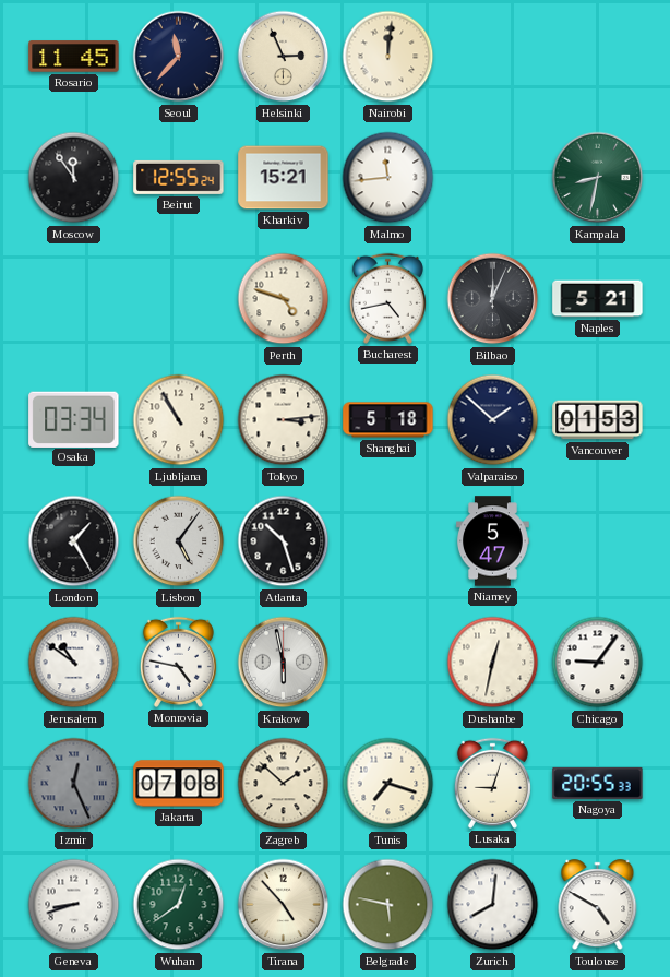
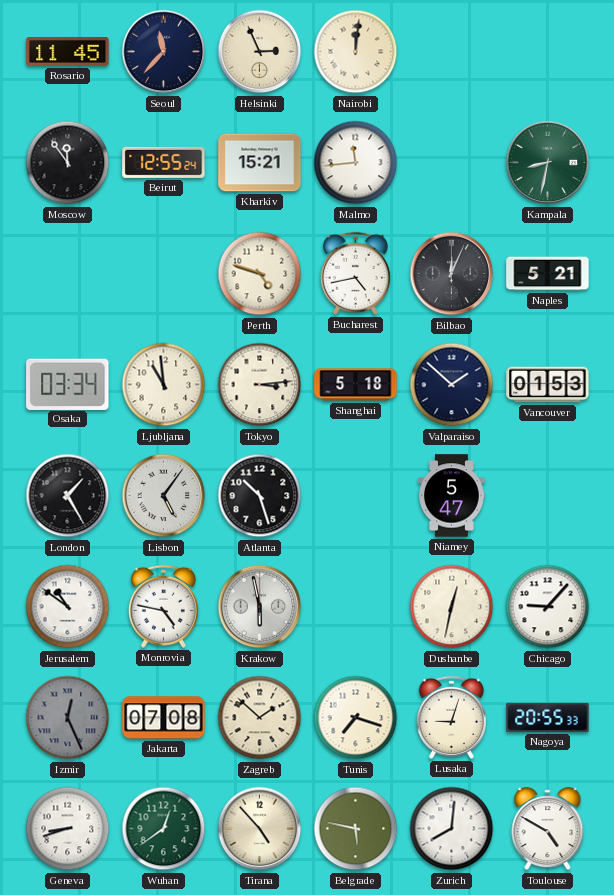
Ljubljana: 10:55 -> 10:59
Chicago: 9:06 -> 9:07
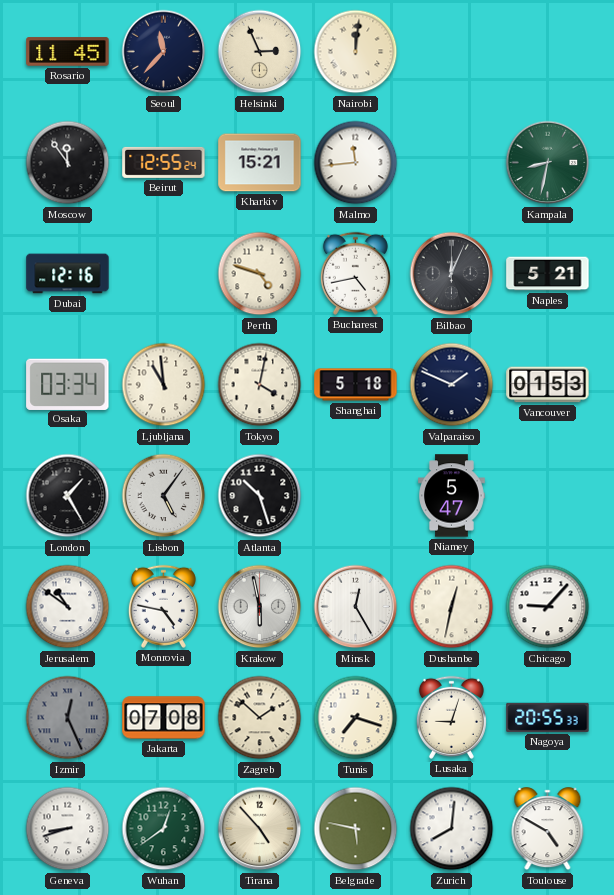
Dubai: none -> 12:16
Tokyo: 3:14 -> 4:02
Valparaiso: 1:52 -> 1:49
Minsk: none -> 12:25
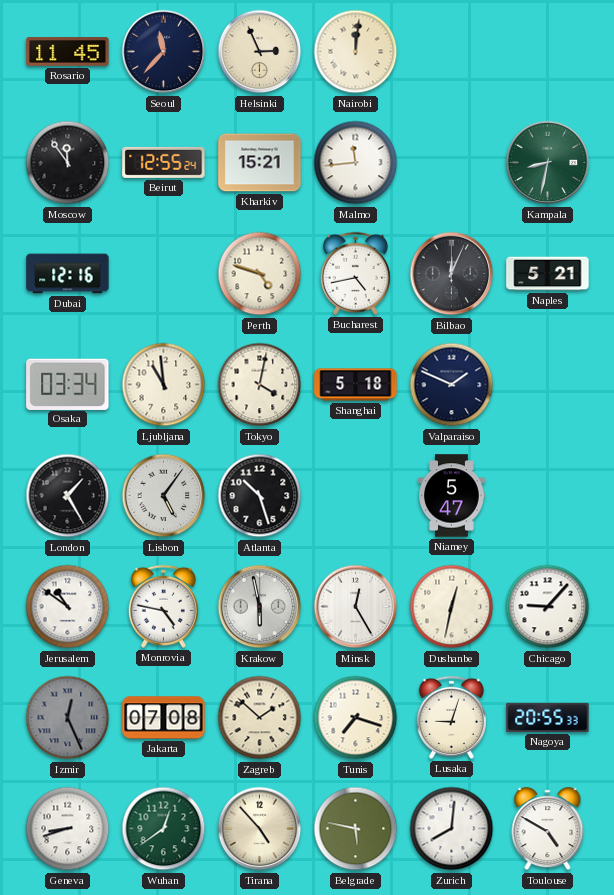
Vancouver: 01:53 -> none
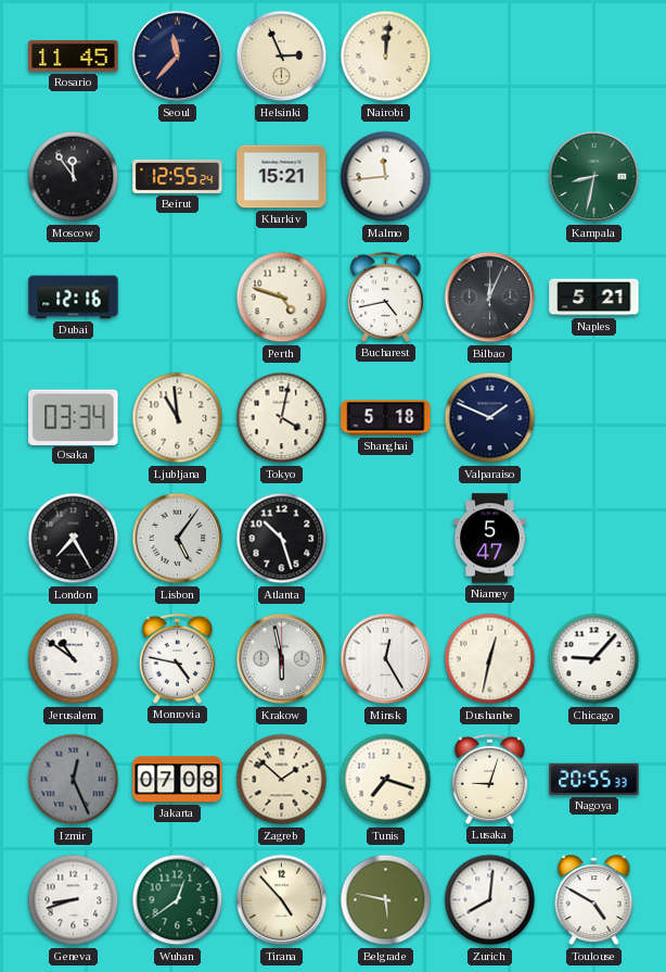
London: 1:25 -> 7:25
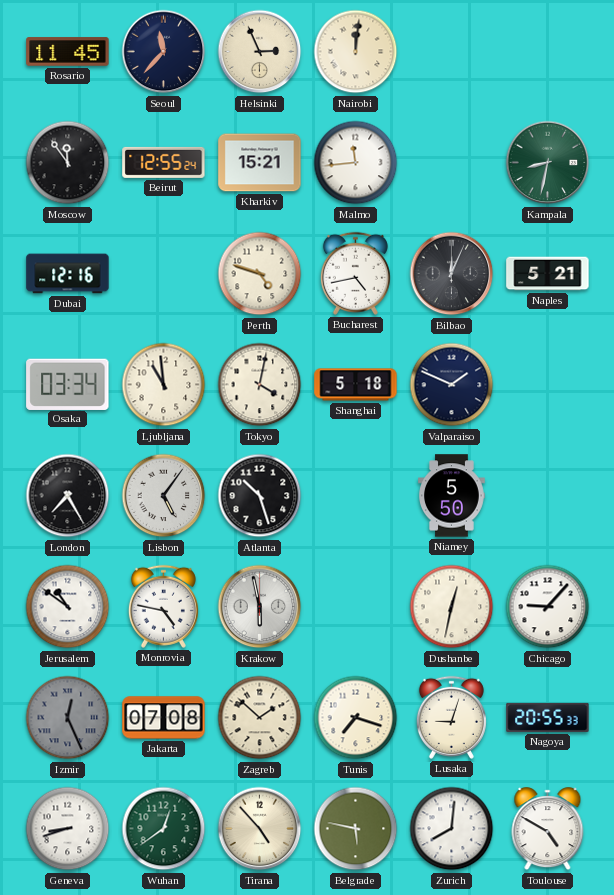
Niamey: 5:47 -> 5:50
Minsk: 12:25 -> none
